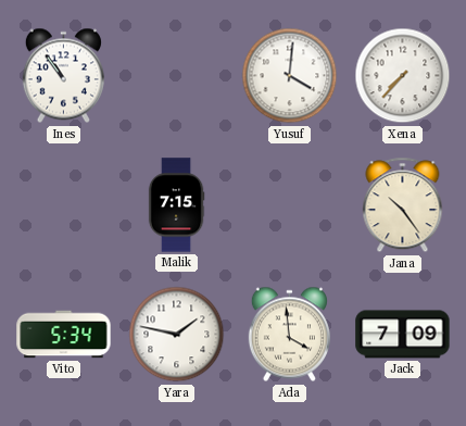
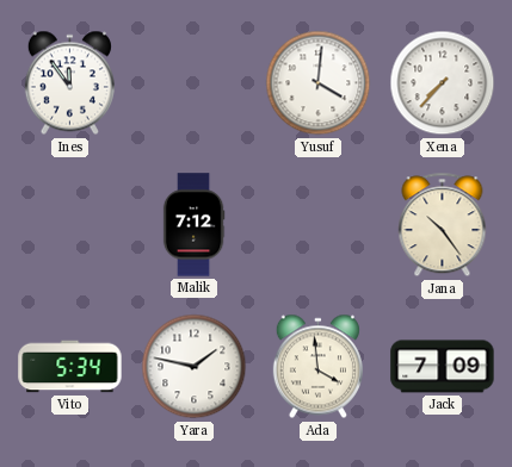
Ines: 10:54 -> 11:54
Malik: 7:15 -> 7:12
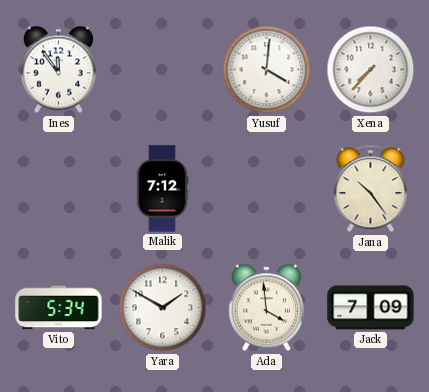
Yara: 1:47 -> 1:50
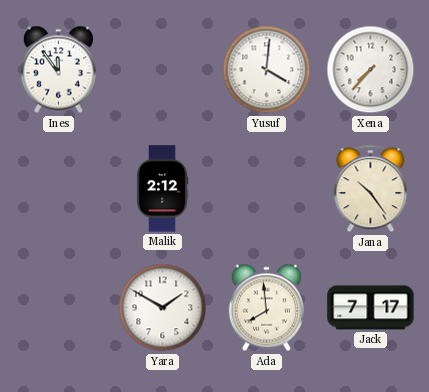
Malik: 7:12 -> 2:12
Vito: 5:34 -> none
Ada: 3:59 -> 7:59
Jack: 7:09 -> 7:17
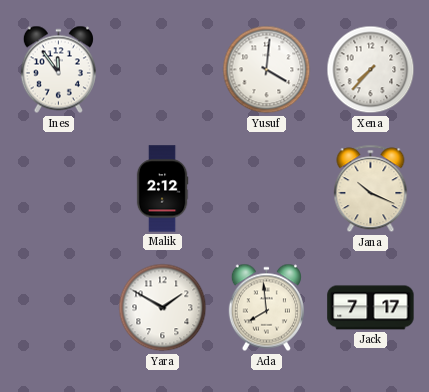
Jana: 10:24 -> 10:19
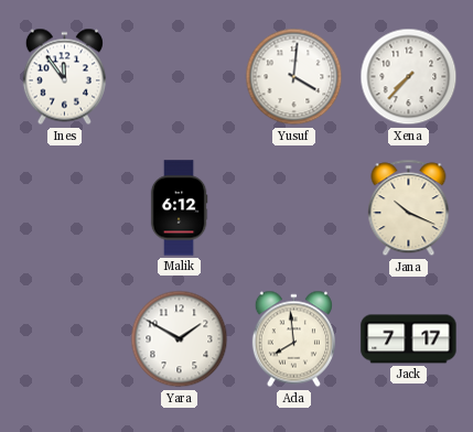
Malik: 2:12 -> 6:12
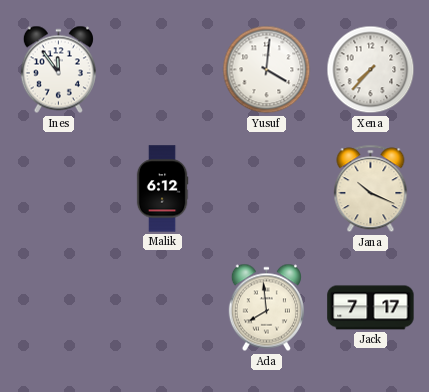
Yara: 1:50 -> none
